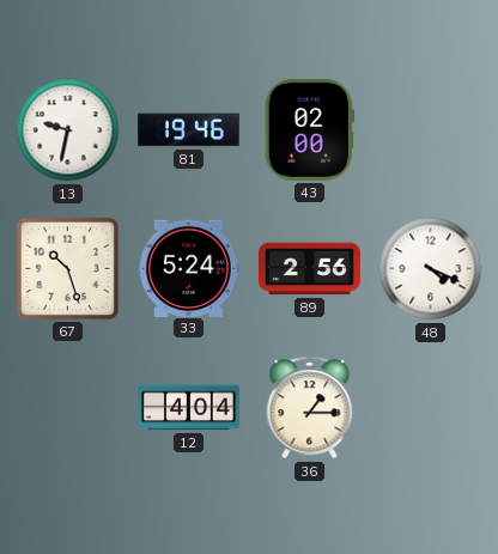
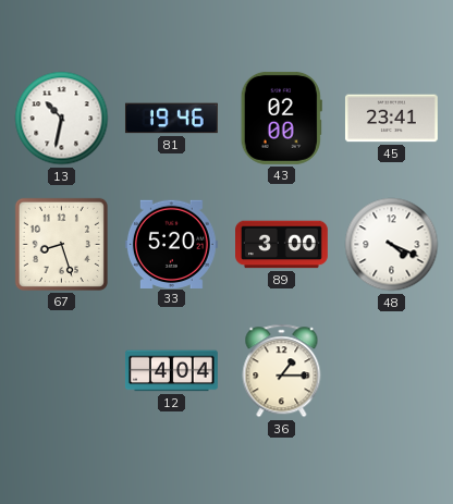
13: 9:32 -> 10:32
45: none -> 23:41
67: 10:27 -> 8:27
33: 5:24 -> 5:20
89: 2:56 -> 3:00
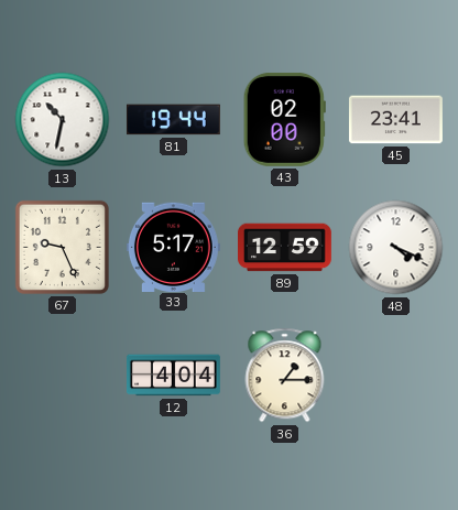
81: 19:46 -> 19:44
67: 8:27 -> 9:26
33: 5:20 -> 5:17
89: 3:00 -> 12:59
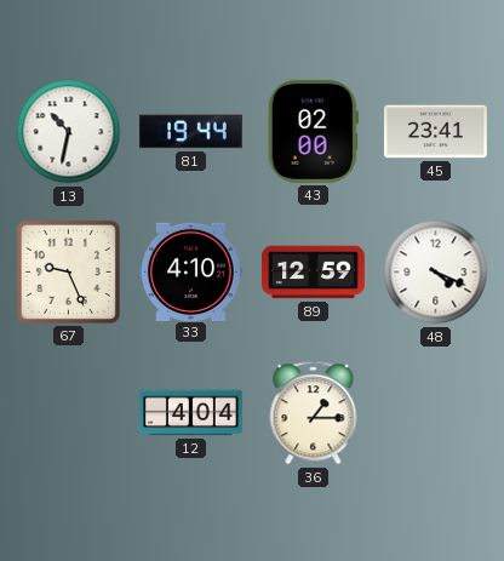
33: 5:17 -> 4:10
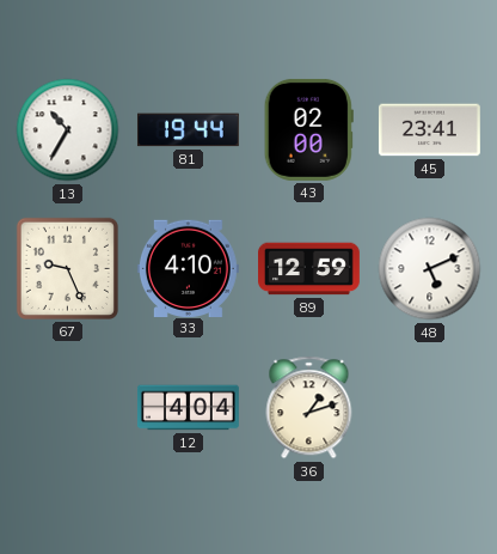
13: 10:32 -> 10:35
48: 4:19 -> 5:11
36: 1:15 -> 1:12
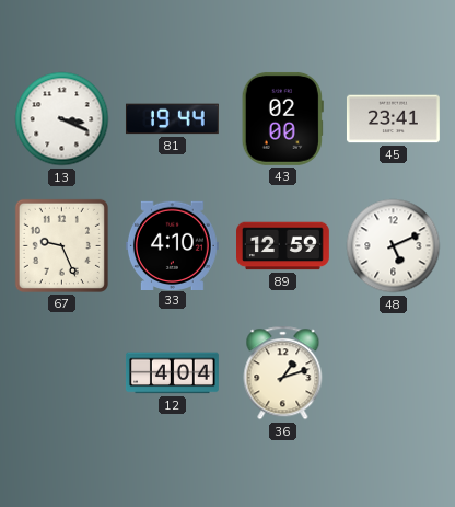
13: 10:35 -> 3:19
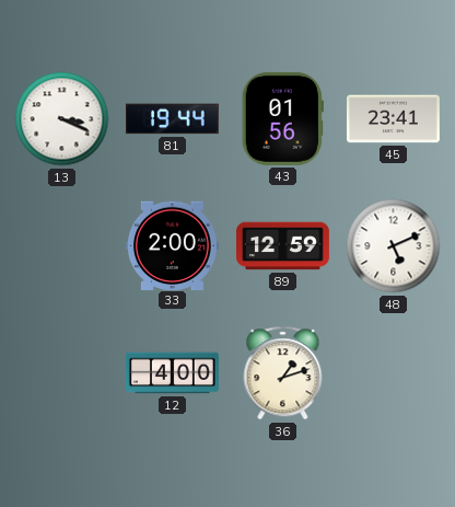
43: 02:00 -> 01:56
67: 9:26 -> none
33: 4:10 -> 2:00
12: 4:04 -> 4:00
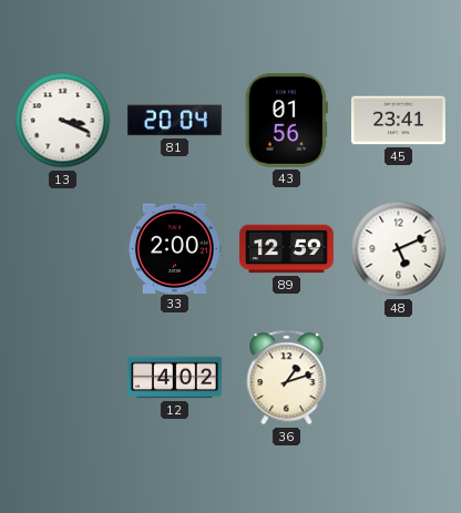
81: 19:44 -> 20:04
12: 4:00 -> 4:02
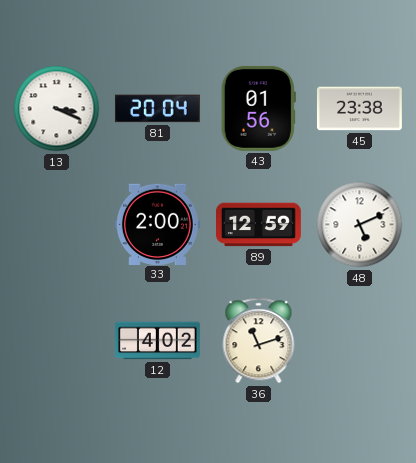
45: 23:41 -> 23:38
36: 1:12 -> 11:12
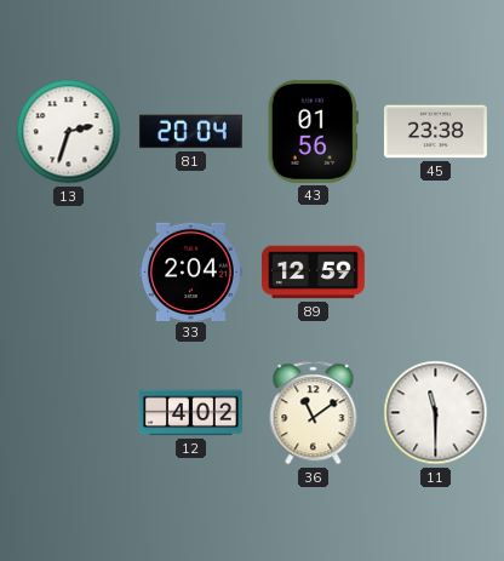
13: 3:19 -> 2:33
33: 2:00 -> 2:04
48: 5:11 -> none
36: 11:12 -> 11:09
11: none -> 11:30
